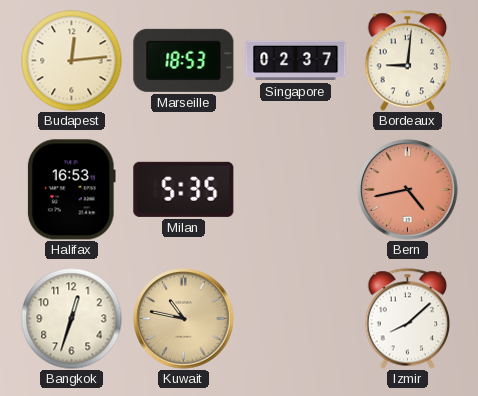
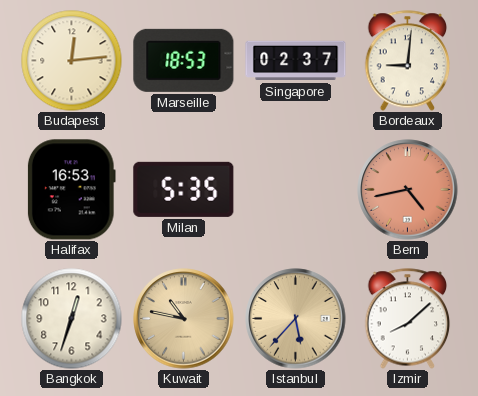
Istanbul: none -> 5:37
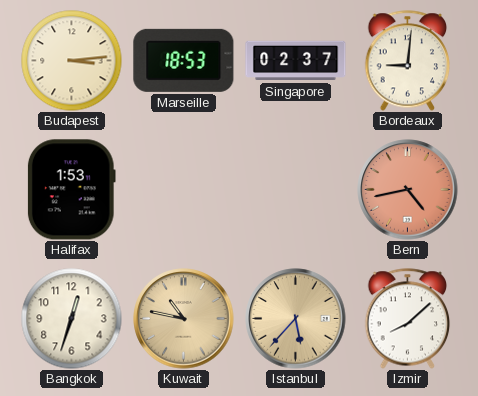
Budapest: 12:14 -> 3:14
Halifax: 16:53 -> 1:53
Milan: 5:35 -> none
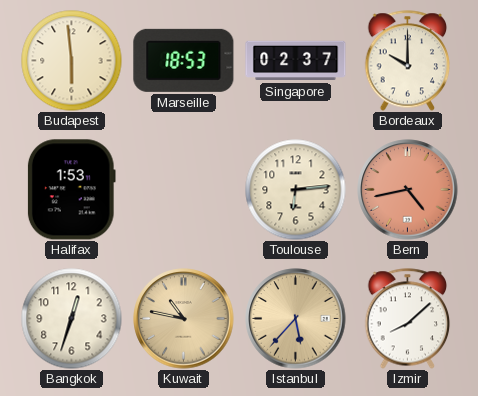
Budapest: 3:14 -> 5:59
Bordeaux: 9:01 -> 10:00
Toulouse: none -> 6:14
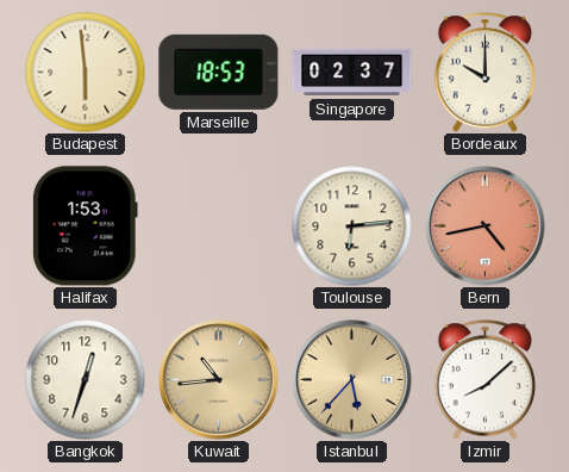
Kuwait: 10:47 -> 10:44
